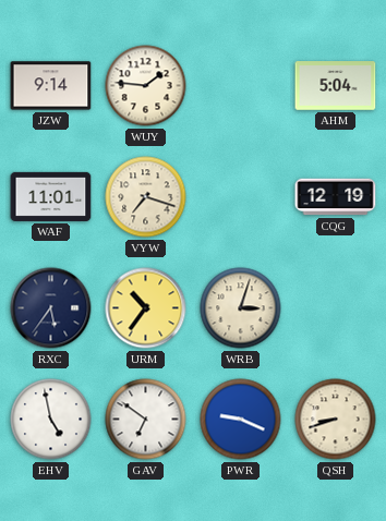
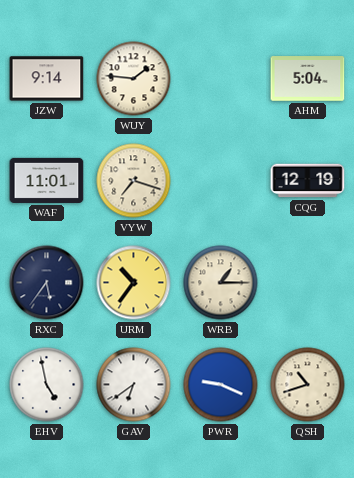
WRB: 3:03 -> 1:15
GAV: 6:51 -> 6:39
QSH: 8:42 -> 10:42
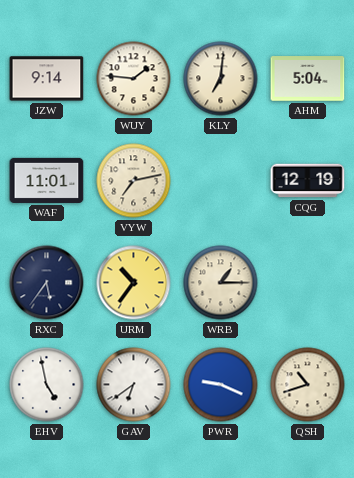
KLY: none -> 7:01
VYW: 7:18 -> 7:13
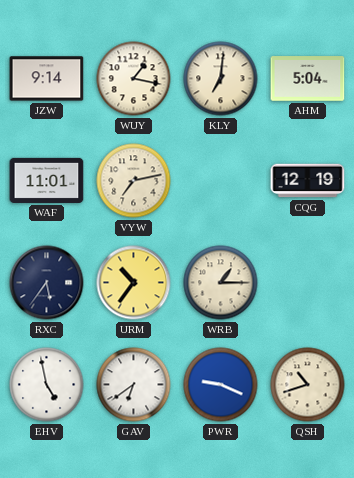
WUY: 1:46 -> 1:17
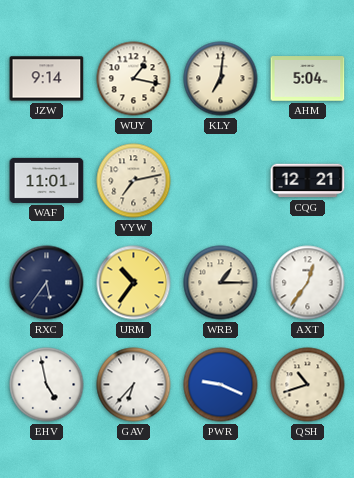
CQG: 12:19 -> 12:21
AXT: none -> 12:36
GAV: 6:39 -> 6:37
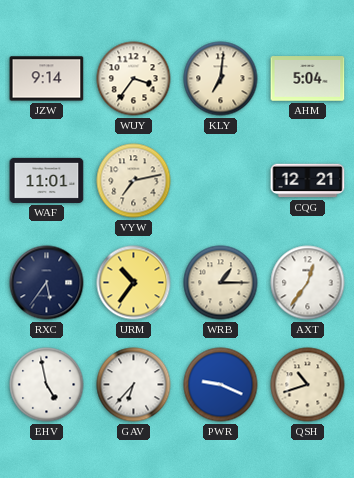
WUY: 1:17 -> 3:36
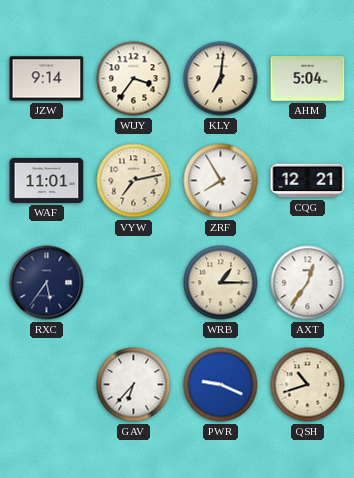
ZRF: none -> 7:55
URM: 10:36 -> none
EHV: 4:58 -> none
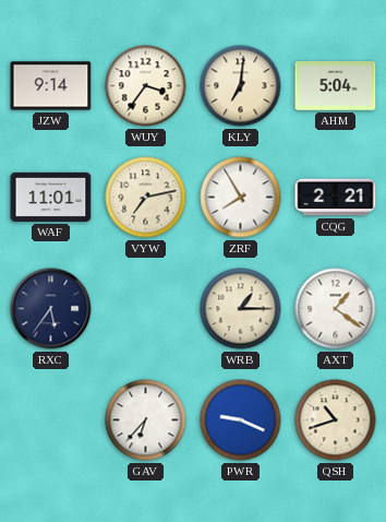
CQG: 12:21 -> 2:21
AXT: 12:36 -> 1:21
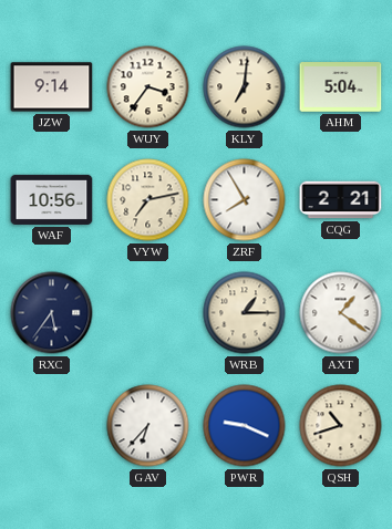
WAF: 11:01 -> 10:56
